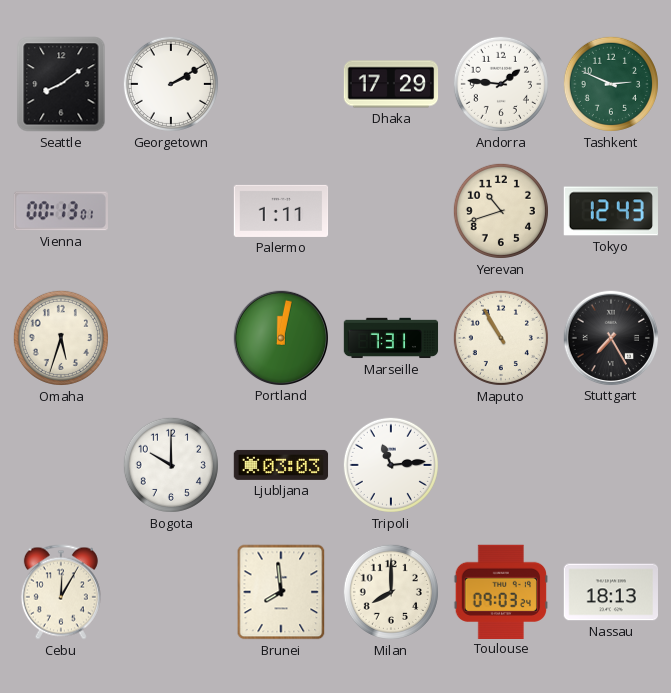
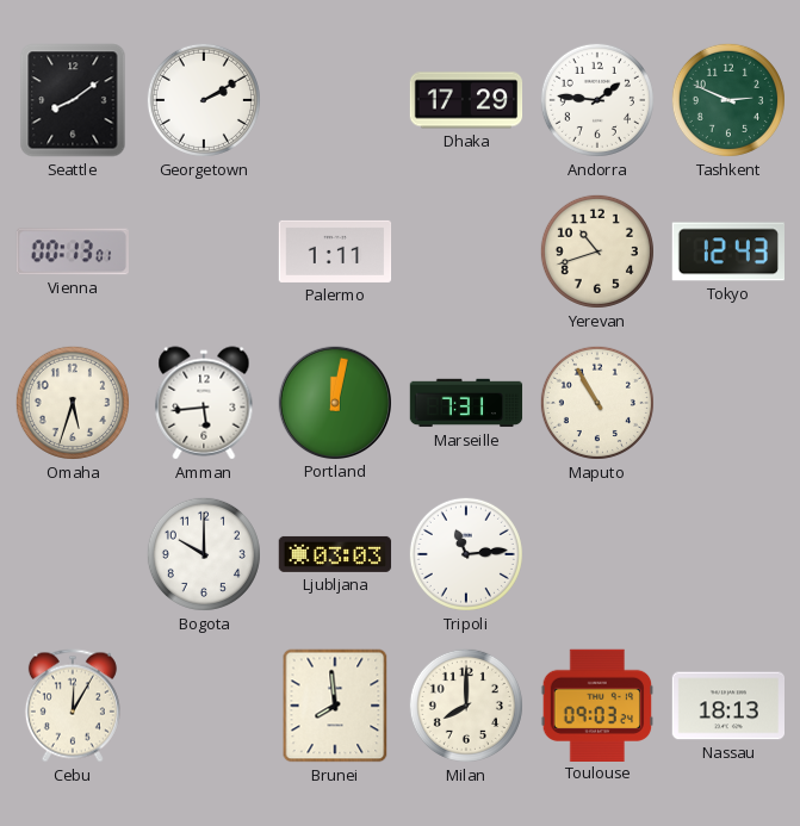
Amman: none -> 5:44
Stuttgart: 7:25 -> none
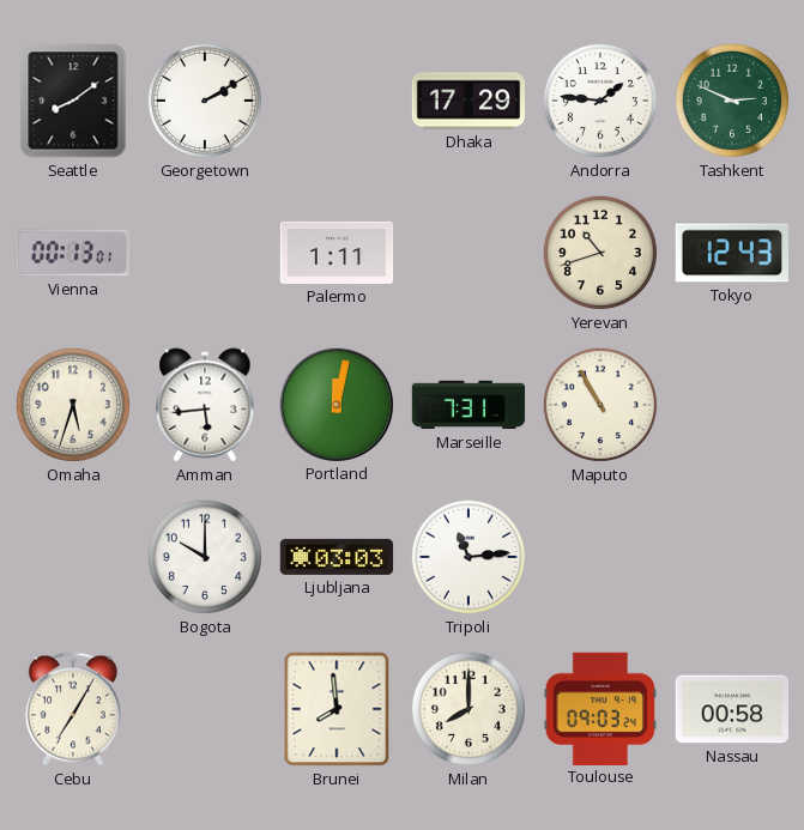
Cebu: 12:05 -> 7:05
Nassau: 18:13 -> 00:58
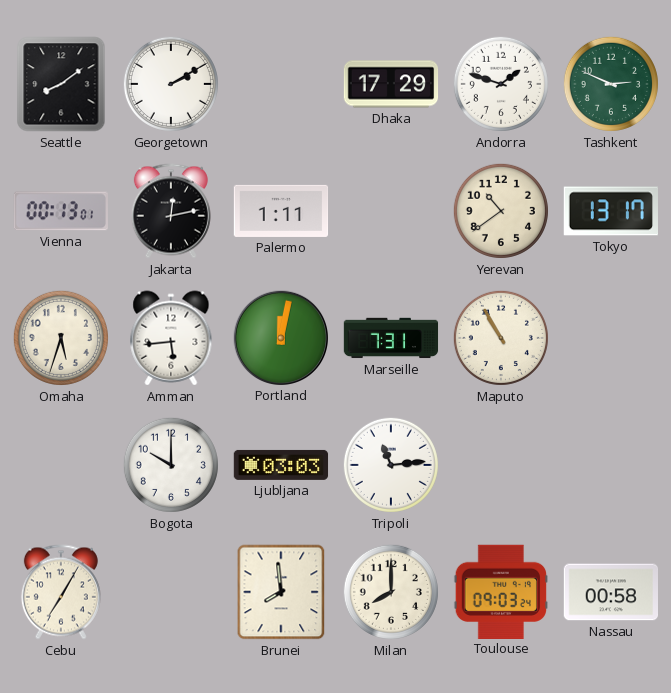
Andorra: 1:46 -> 1:48
Jakarta: none -> 12:13
Yerevan: 10:42 -> 10:39
Tokyo: 12:43 -> 13:17
